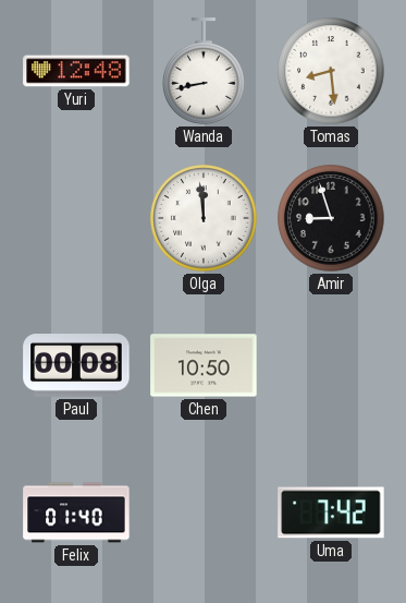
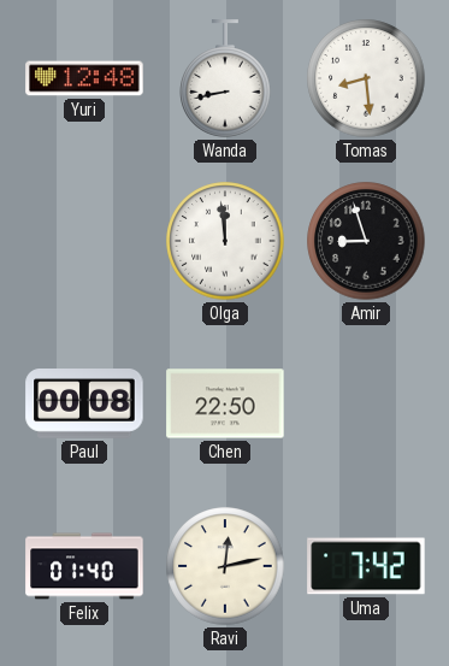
Chen: 10:50 -> 22:50
Ravi: none -> 12:13
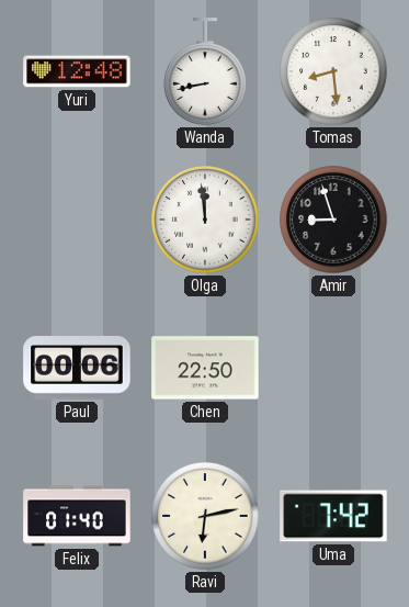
Paul: 00:08 -> 00:06
Ravi: 12:13 -> 6:13
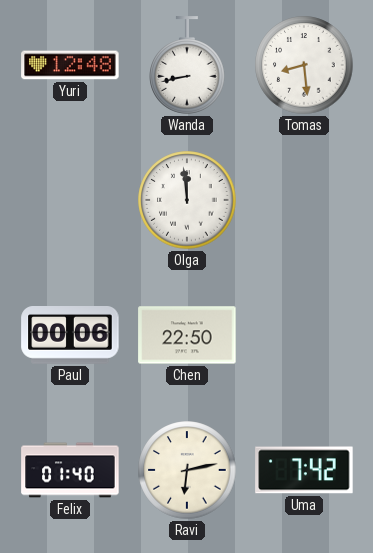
Amir: 8:57 -> none
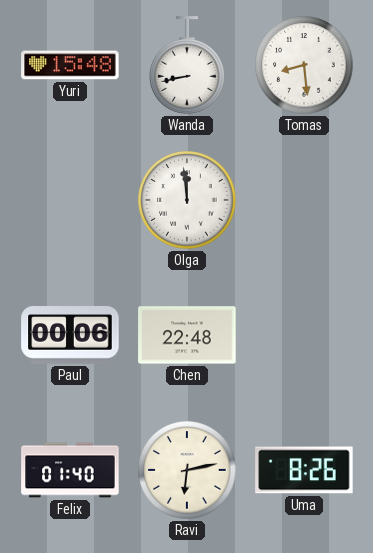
Yuri: 12:48 -> 15:48
Chen: 22:50 -> 22:48
Uma: 7:42 -> 8:26
